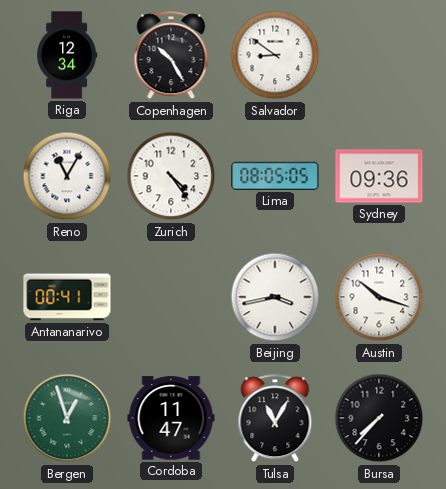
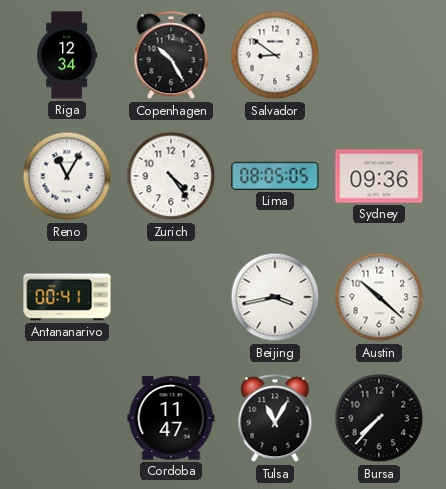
Austin: 10:18 -> 10:22
Bergen: 12:57 -> none
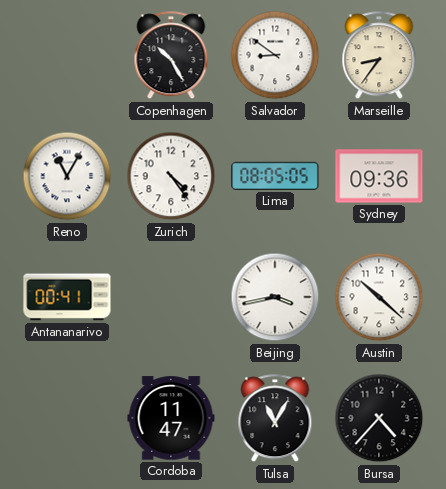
Riga: 12:34 -> none
Marseille: none -> 8:36
Bursa: 7:37 -> 4:37
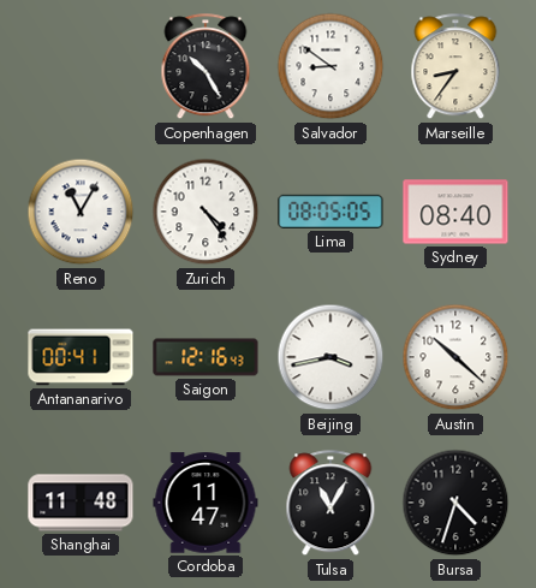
Sydney: 09:36 -> 08:40
Saigon: none -> 12:16
Shanghai: none -> 11:48
Bursa: 4:37 -> 4:33
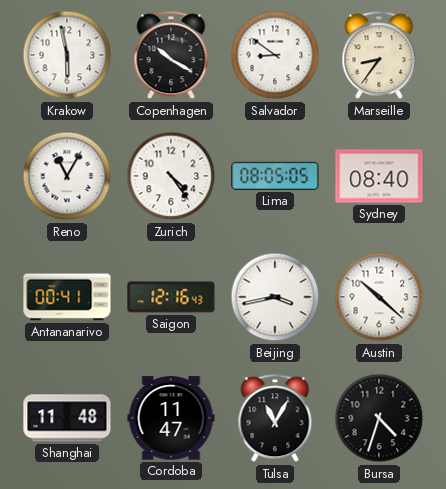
Krakow: none -> 5:58
Copenhagen: 10:25 -> 10:20
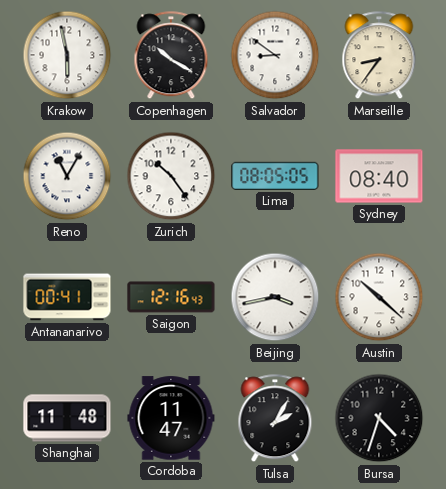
Zurich: 4:24 -> 10:24
Tulsa: 11:05 -> 2:05
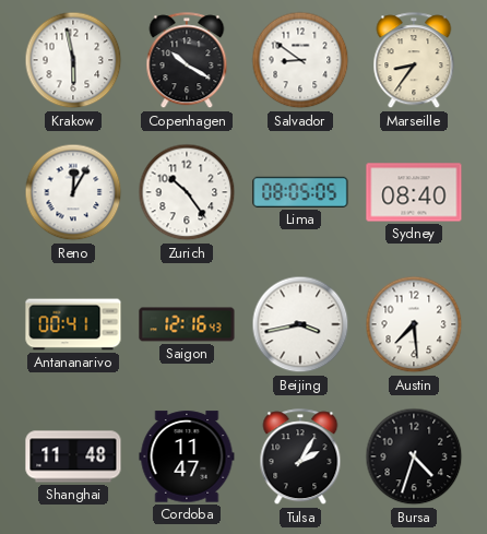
Reno: 11:05 -> 12:05
Austin: 10:22 -> 7:29
